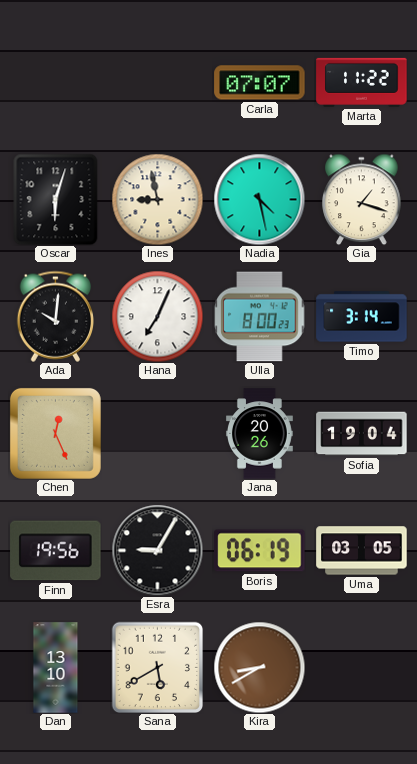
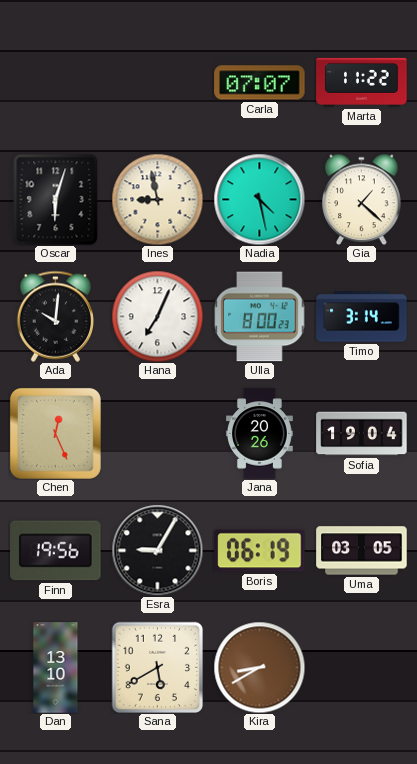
Gia: 1:18 -> 1:22
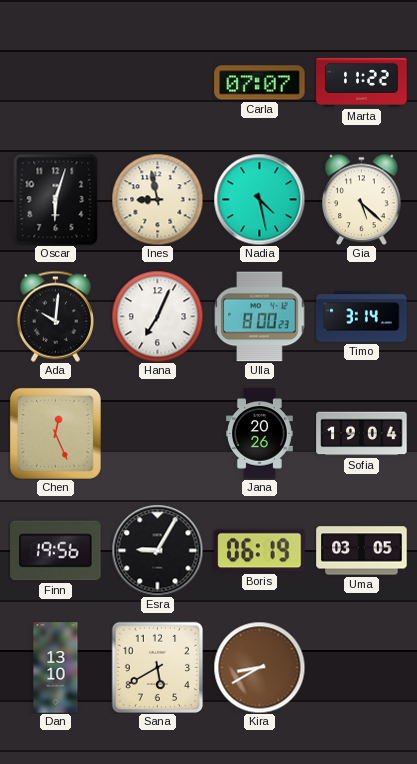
Gia: 1:22 -> 5:22
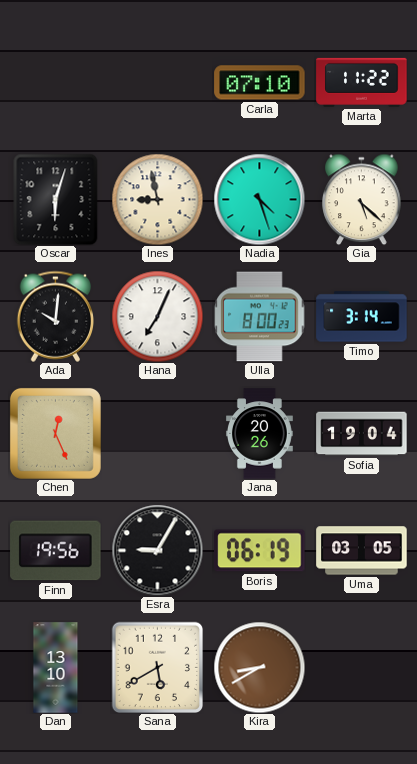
Carla: 07:07 -> 07:10
Nadia: 4:28 -> 4:27
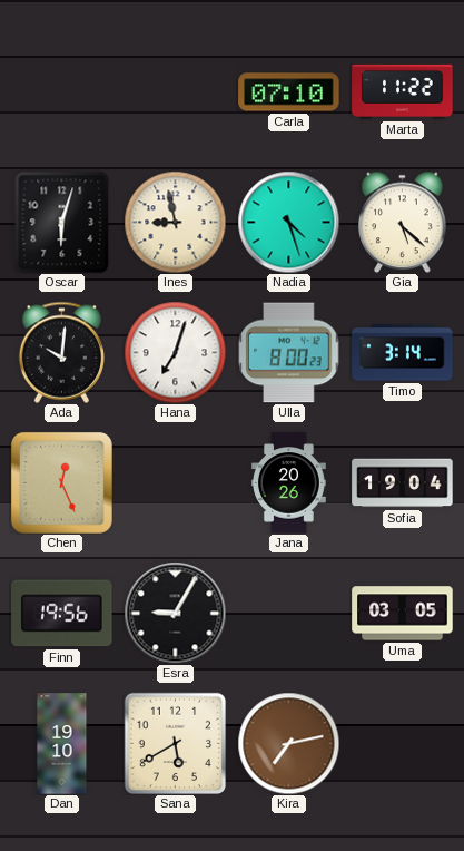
Hana: 7:04 -> 7:03
Boris: 06:19 -> none
Dan: 13:10 -> 19:10
Kira: 8:40 -> 7:13
